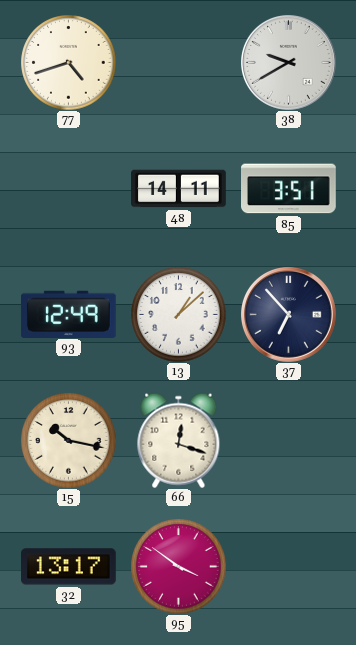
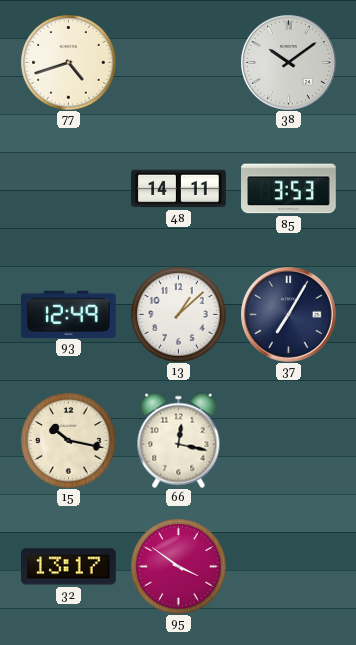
38: 9:40 -> 10:09
85: 3:51 -> 3:53
37: 6:53 -> 7:05
66: 12:18 -> 12:17
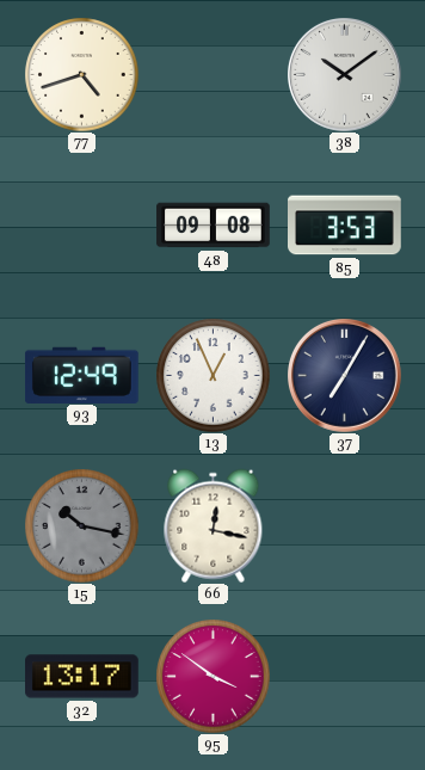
48: 14:11 -> 09:08
13: 1:08 -> 12:56
15 dial: cream -> grey
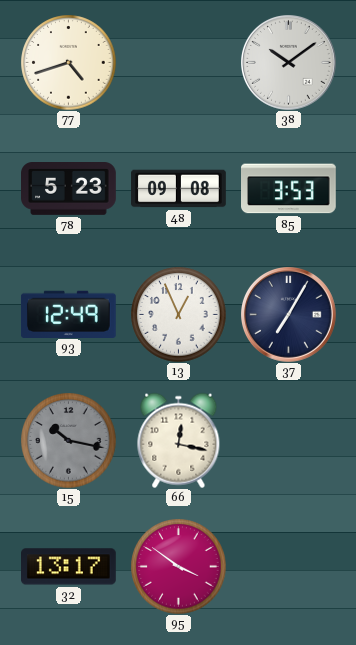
78: none -> 5:23
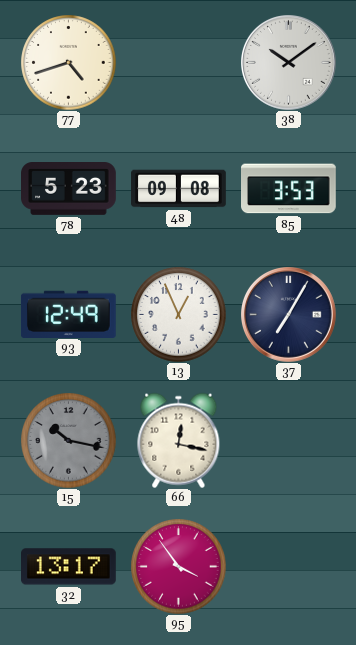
95: 3:51 -> 3:54
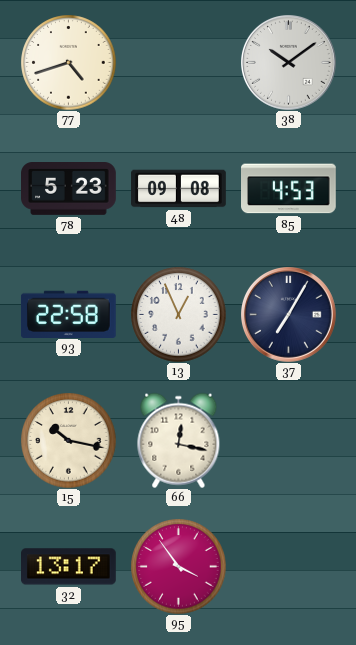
85: 3:53 -> 4:53
93: 12:49 -> 22:58
15 dial: grey -> cream
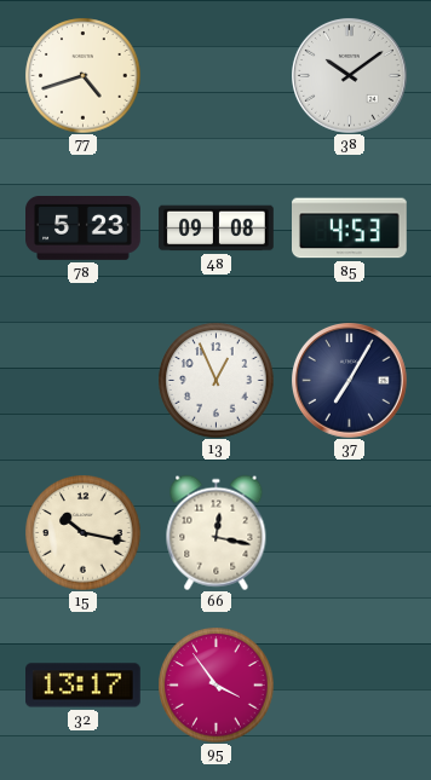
93: 22:58 -> none
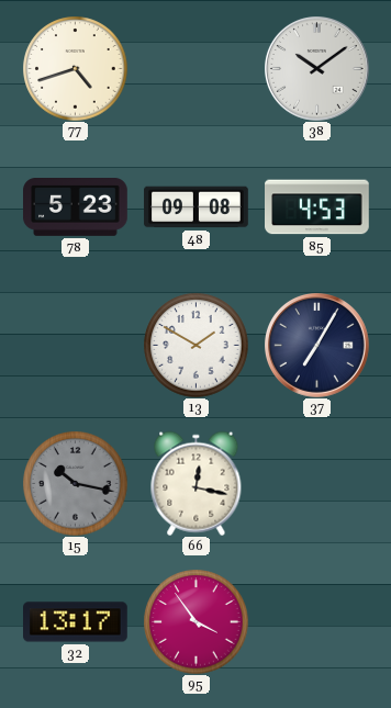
13: 12:56 -> 1:50
15 dial: cream -> grey
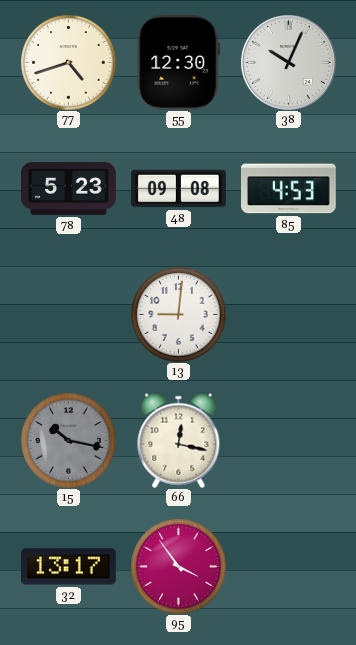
55: none -> 12:30
38: 10:09 -> 10:04
13: 1:50 -> 9:01
37: 7:05 -> none
